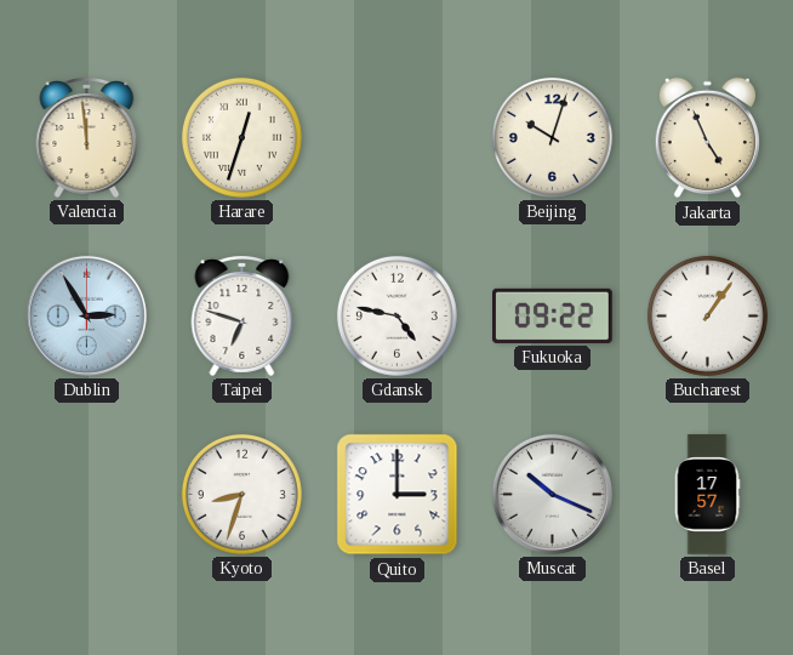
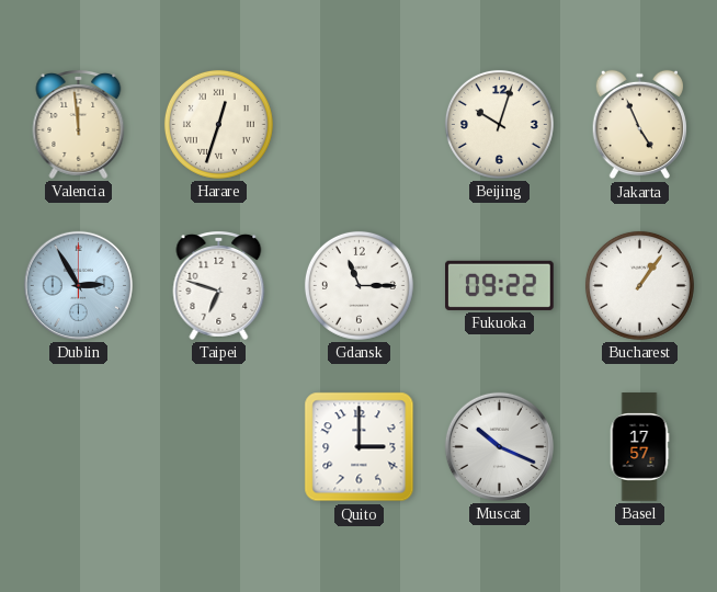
Gdansk: 4:47 -> 11:15
Kyoto: 8:33 -> none
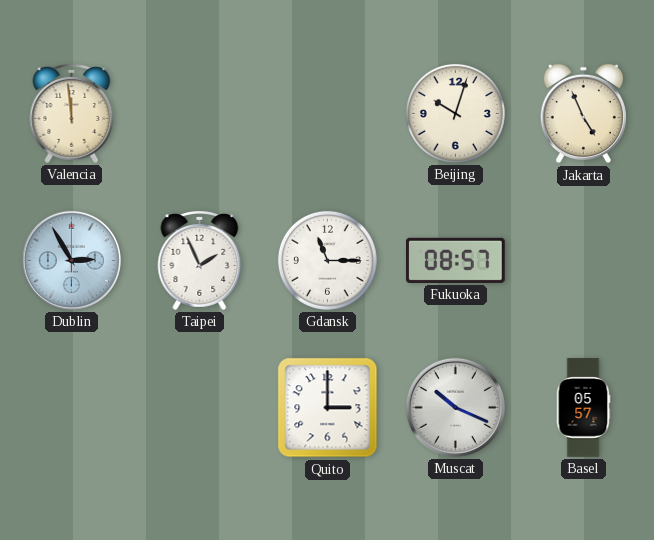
Harare: 12:33 -> none
Taipei: 6:48 -> 1:56
Fukuoka: 09:22 -> 08:57
Bucharest: 1:06 -> none
Basel: 17:57 -> 05:57
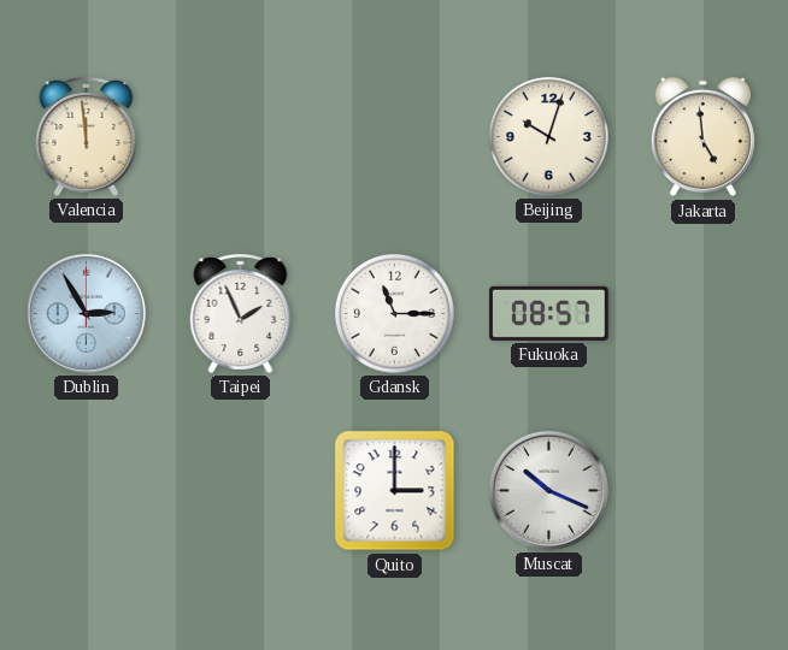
Jakarta: 4:56 -> 4:59
Basel: 05:57 -> none
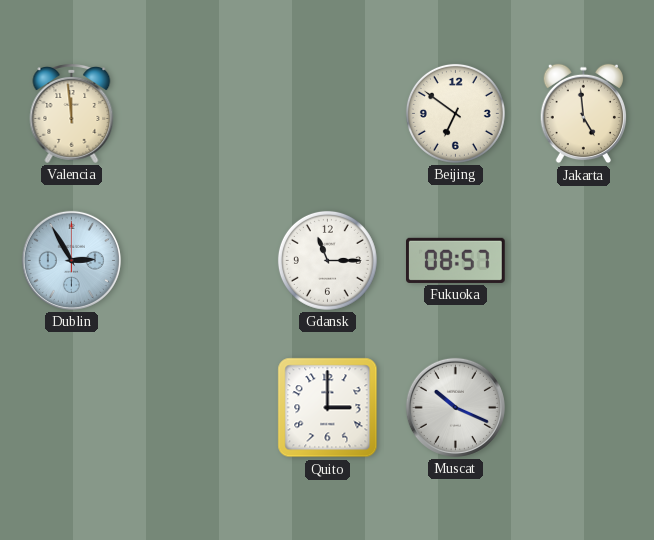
Beijing: 10:03 -> 6:51
Taipei: 1:56 -> none
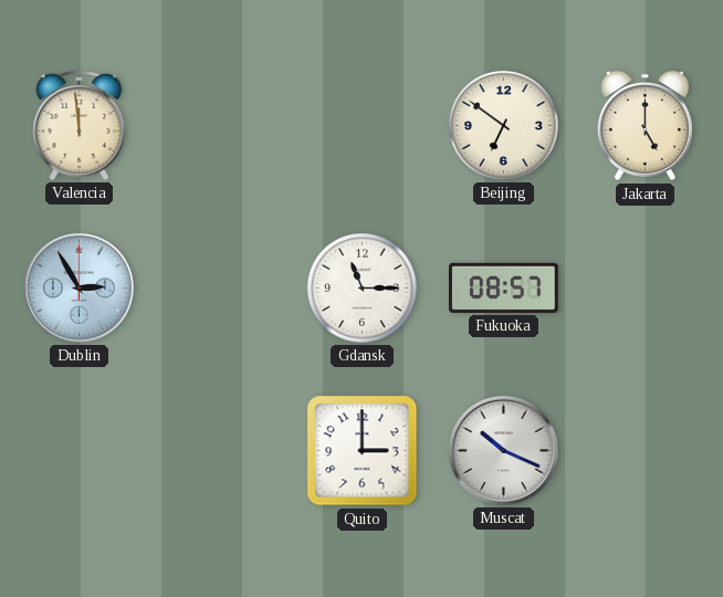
Jakarta: 4:59 -> 5:00
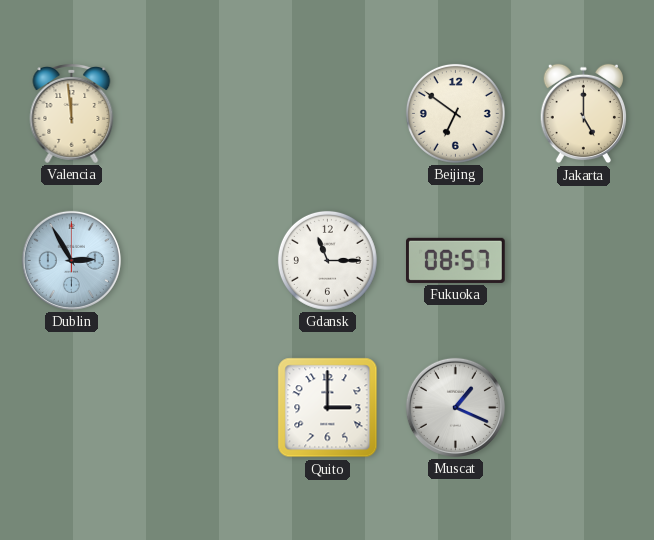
Muscat: 10:19 -> 1:19
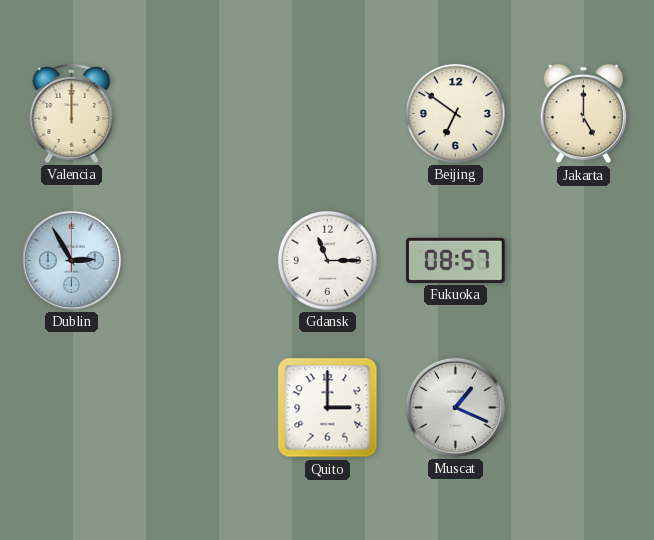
Valencia: 11:59 -> 12:00
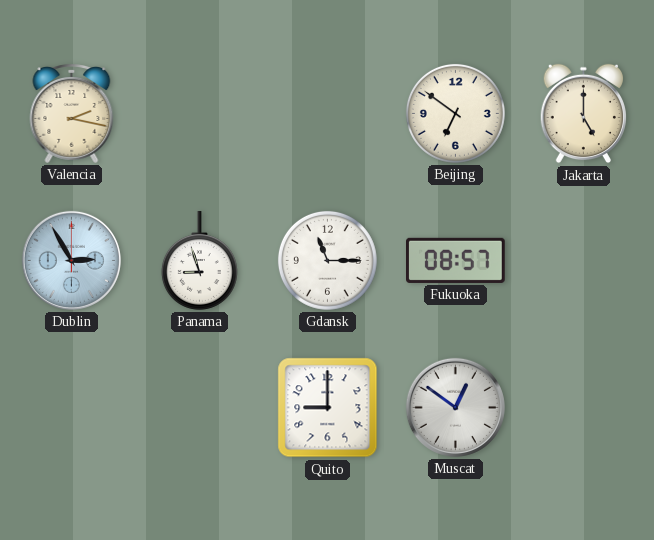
Valencia: 12:00 -> 2:17
Panama: none -> 8:57
Quito: 3:00 -> 9:00
Muscat: 1:19 -> 12:51
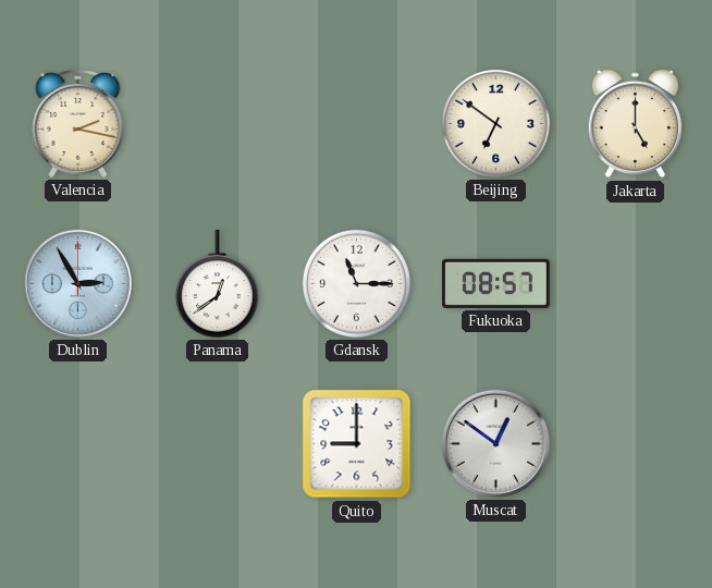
Panama: 8:57 -> 12:39
